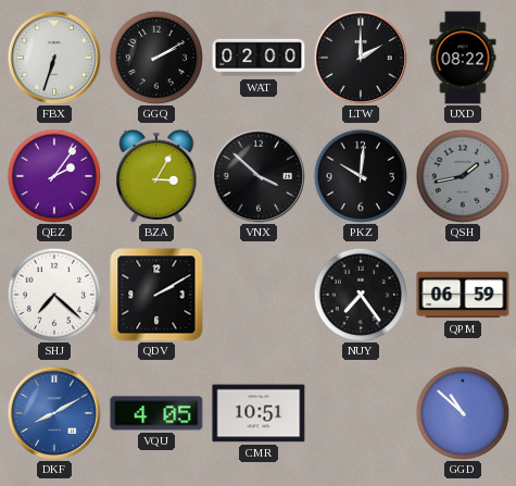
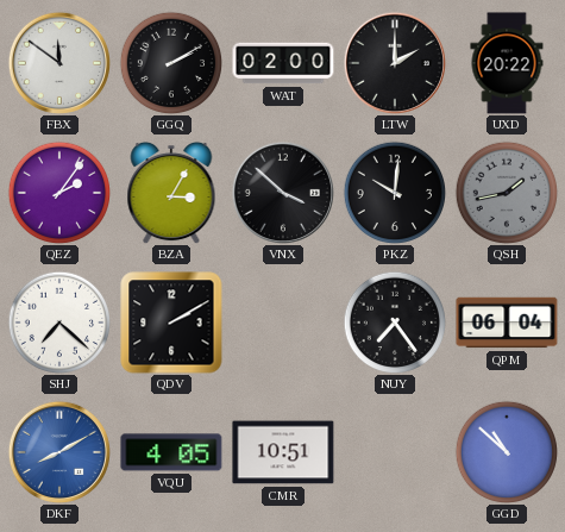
FBX: 6:33 -> 11:51
UXD: 08:22 -> 20:22
QPM: 06:59 -> 06:04
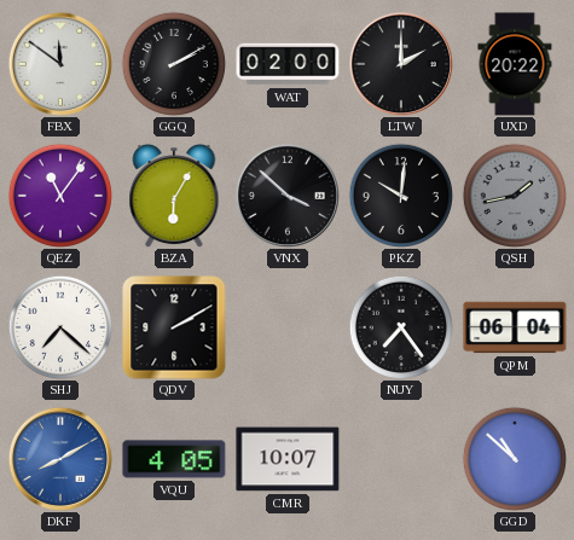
QEZ: 2:06 -> 11:06
BZA: 3:05 -> 6:05
CMR: 10:51 -> 10:07
